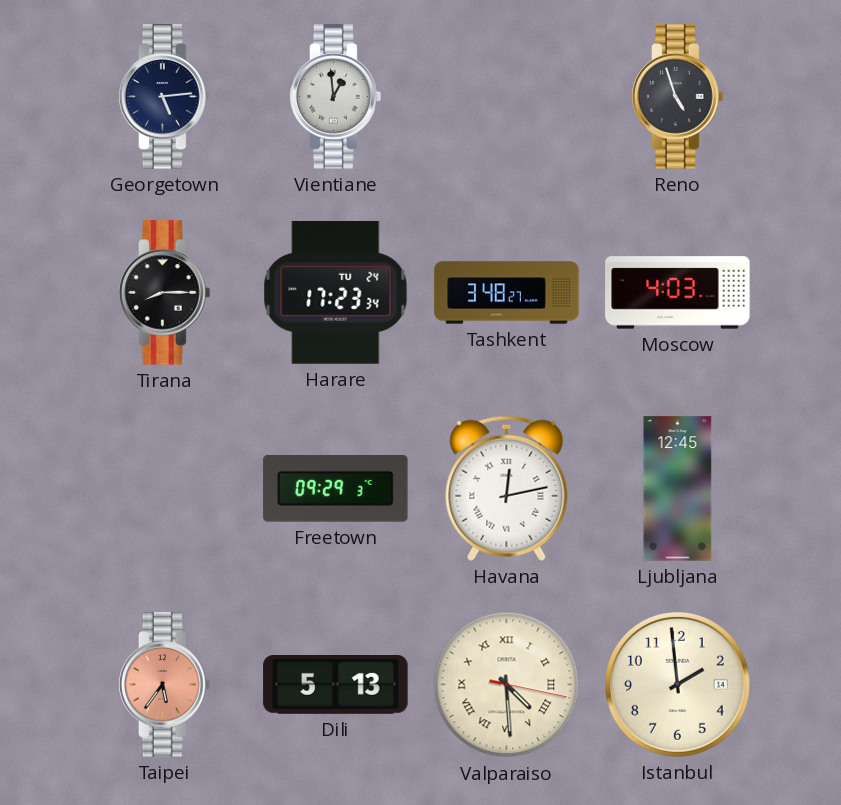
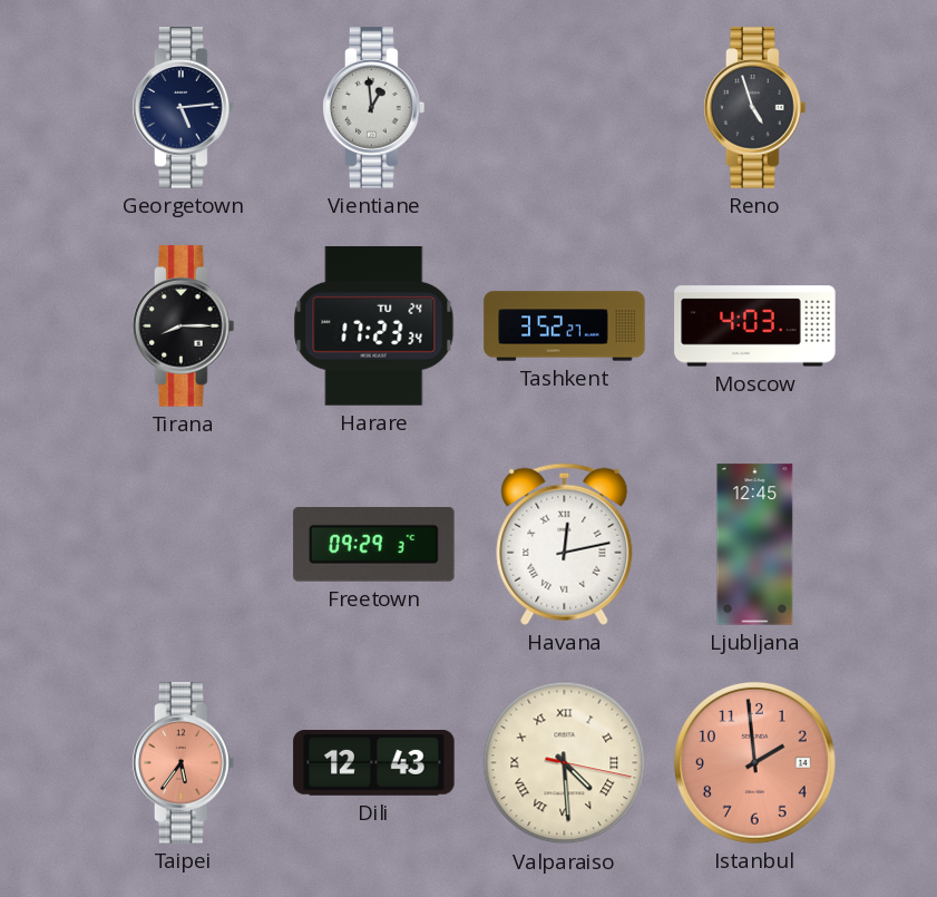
Tashkent: 3:48 -> 3:52
Dili: 5:13 -> 12:43
Istanbul dial: cream -> salmon
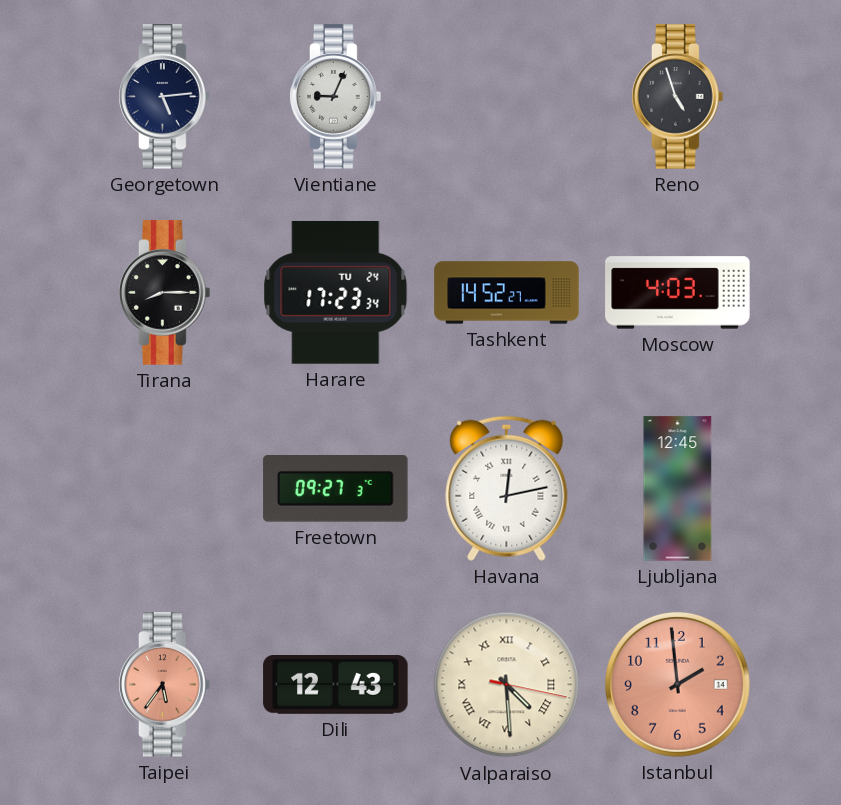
Vientiane: 12:59 -> 9:04
Tashkent: 3:52 -> 14:52
Freetown: 09:29 -> 09:27
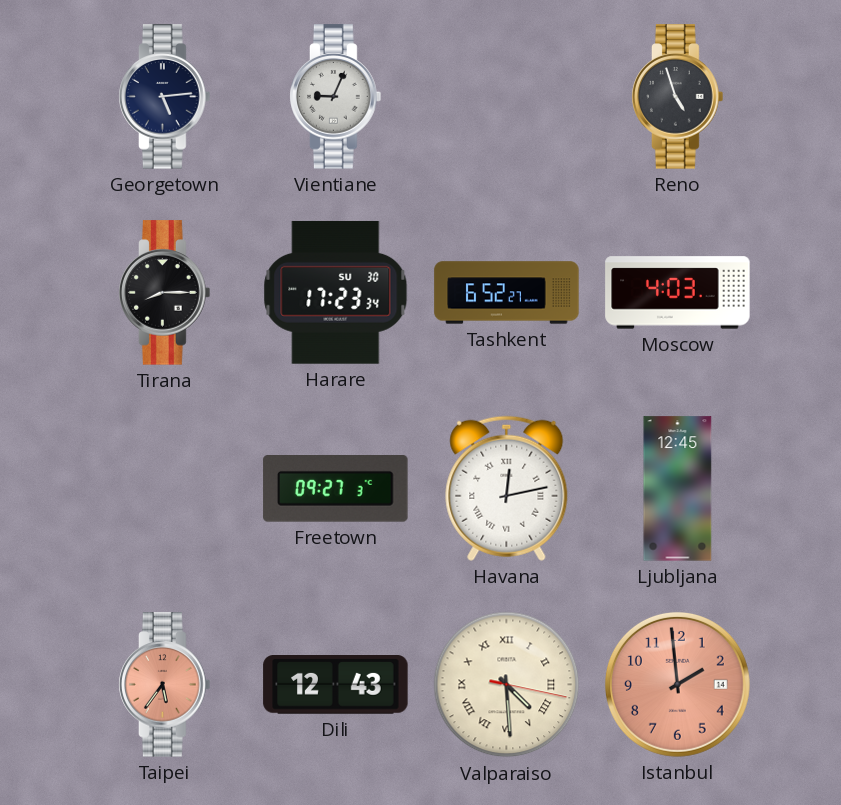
Harare date: TU 24 -> SU 30
Tashkent: 14:52 -> 6:52
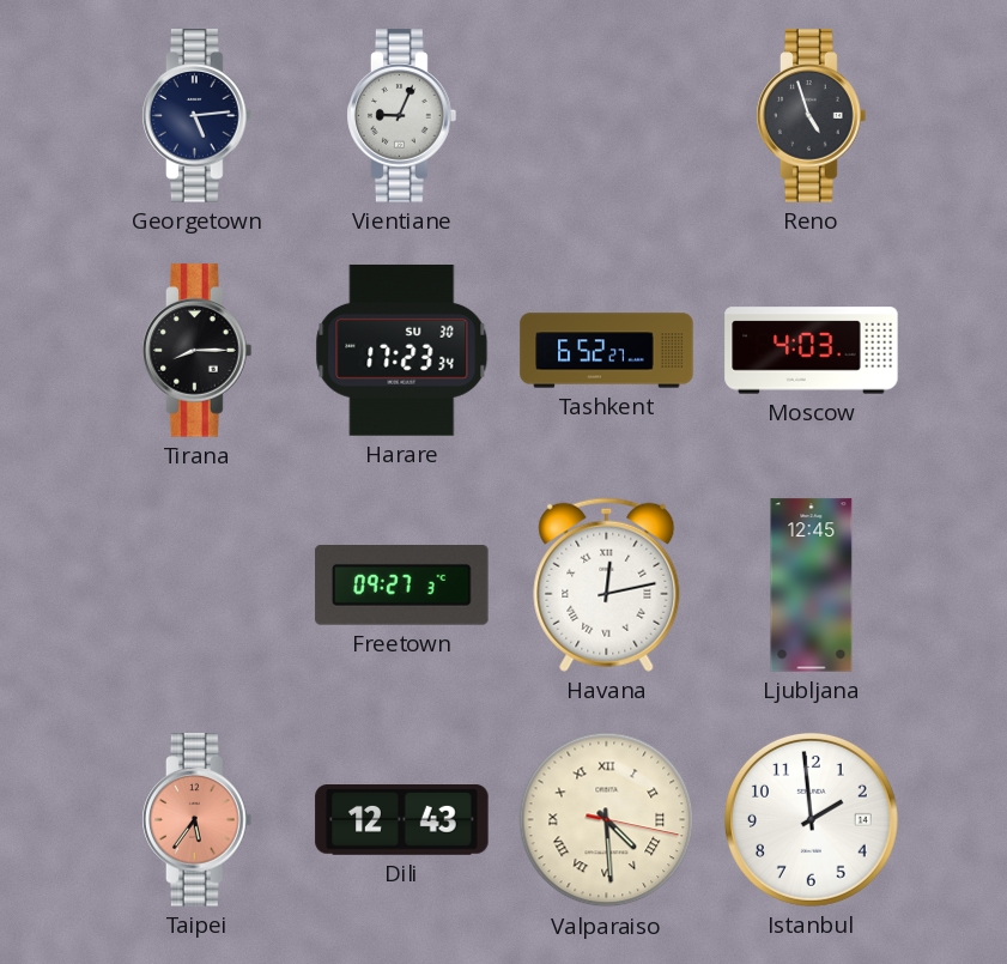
Istanbul dial: salmon -> white
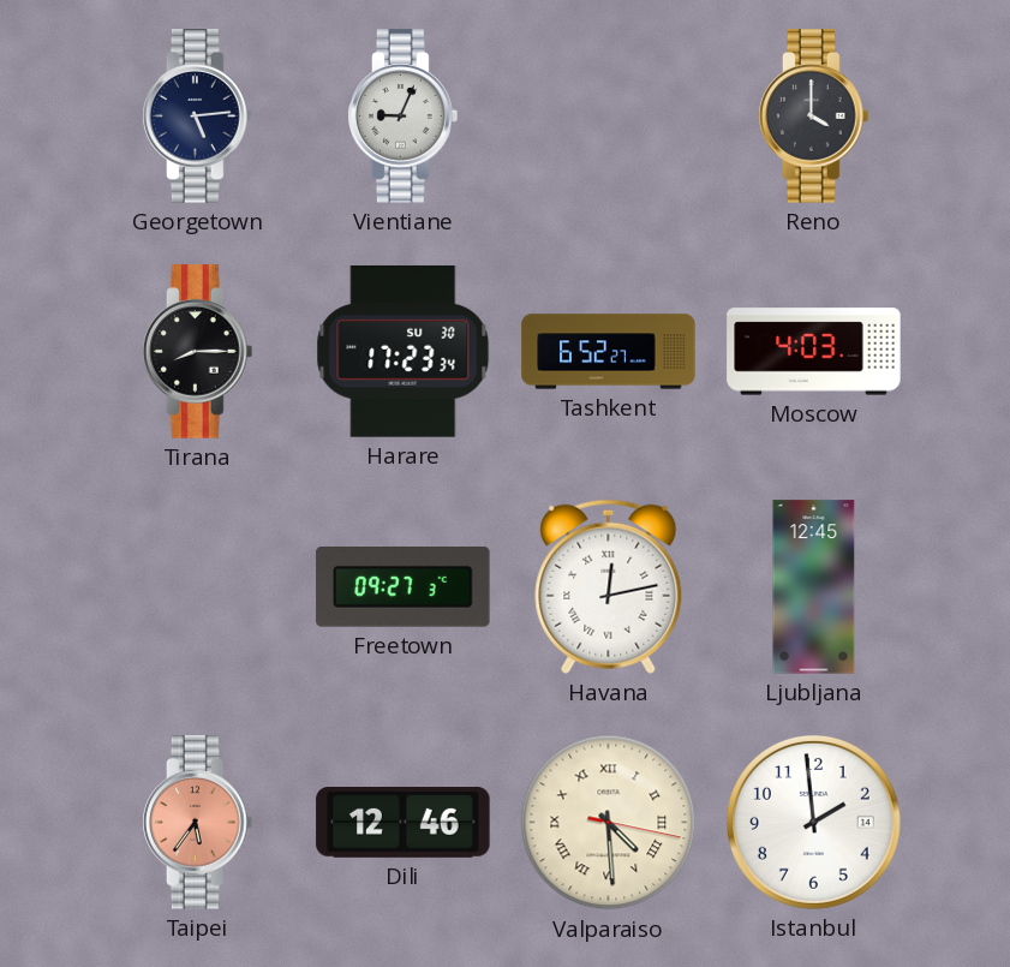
Reno: 4:57 -> 4:00
Dili: 12:43 -> 12:46
